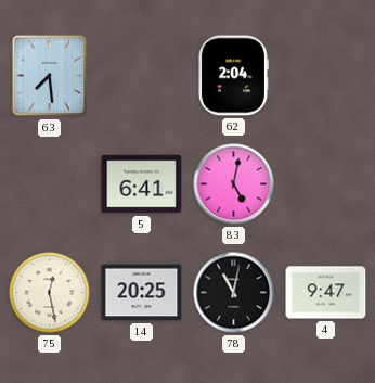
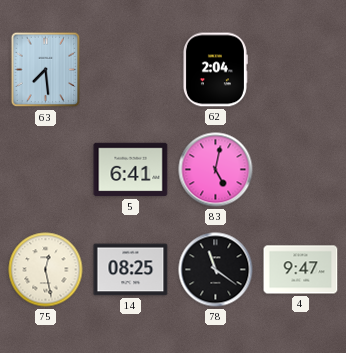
14: 20:25 -> 08:25
78: 11:02 -> 11:21
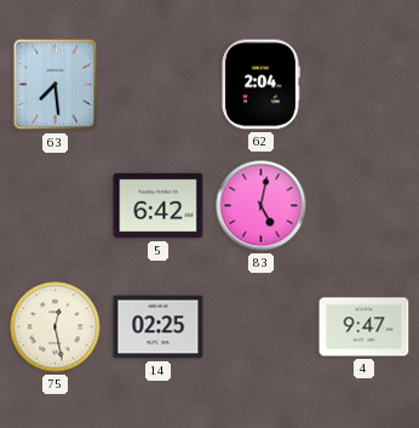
5: 6:41 -> 6:42
14: 08:25 -> 02:25
78: 11:21 -> none
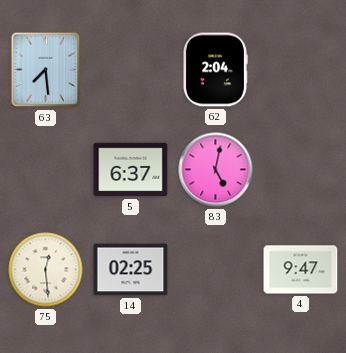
5: 6:42 -> 6:37
75: 12:28 -> 12:29
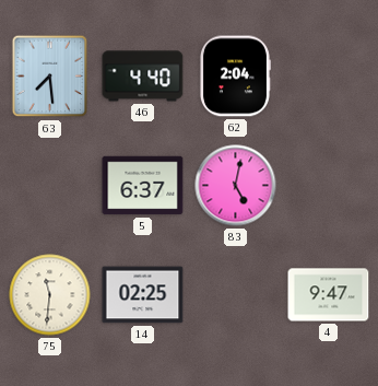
46: none -> 4:40
75: 12:29 -> 11:31
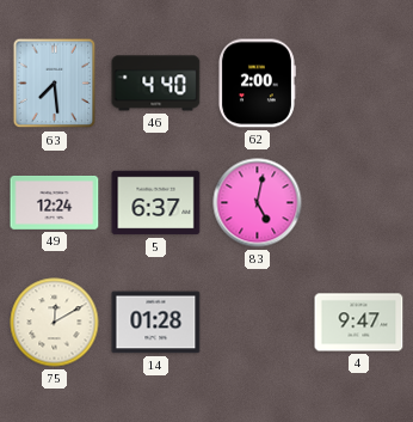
62: 2:04 -> 2:00
49: none -> 12:24
75: 11:31 -> 12:10
14: 02:25 -> 01:28
